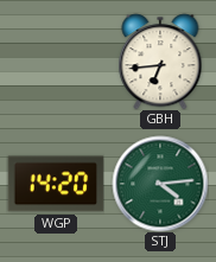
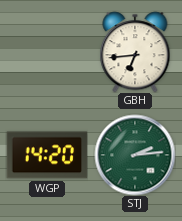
STJ: 4:14 -> 2:14
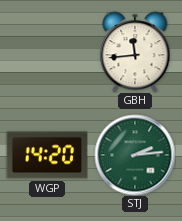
GBH: 6:44 -> 11:44
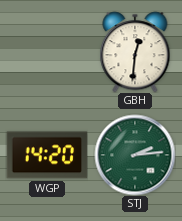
GBH: 11:44 -> 12:31
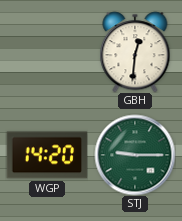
STJ: 2:14 -> 9:15
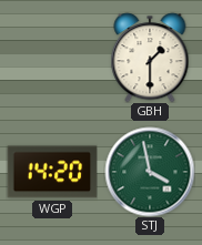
GBH: 12:31 -> 1:30
STJ: 9:15 -> 3:58
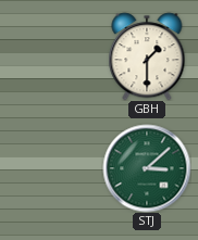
WGP: 14:20 -> none
STJ: 3:58 -> 3:08
